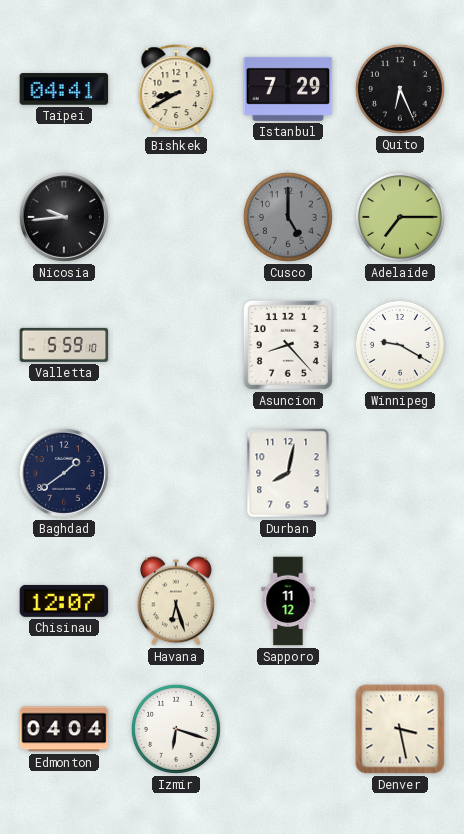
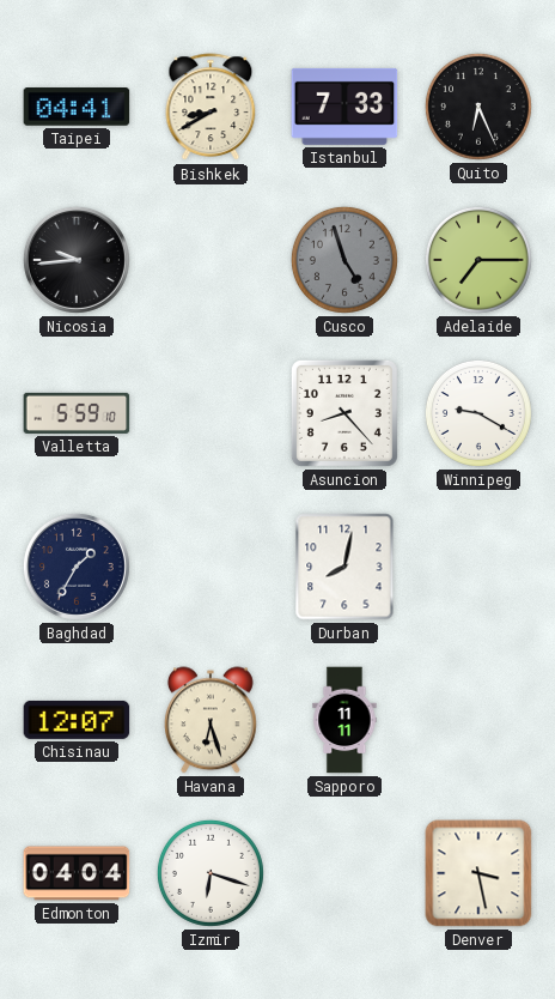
Istanbul: 7:29 -> 7:33
Cusco: 5:00 -> 4:57
Baghdad: 1:39 -> 1:35
Sapporo: 11:12 -> 11:11
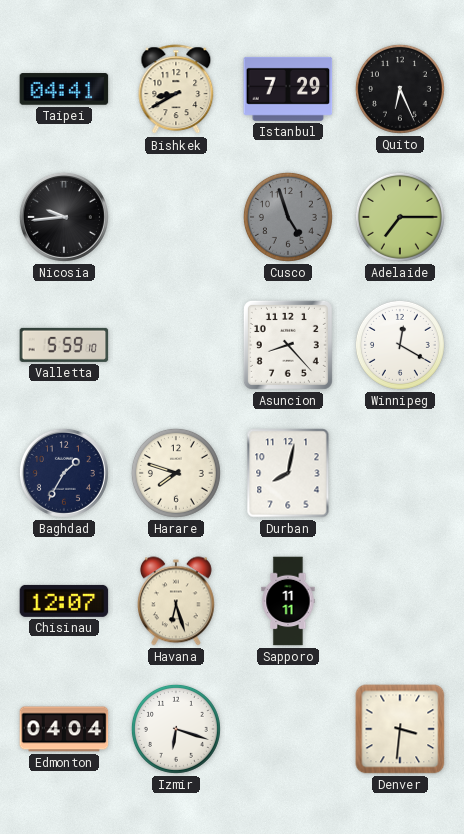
Istanbul: 7:33 -> 7:29
Winnipeg: 9:20 -> 12:20
Harare: none -> 7:48
Denver: 3:28 -> 3:31
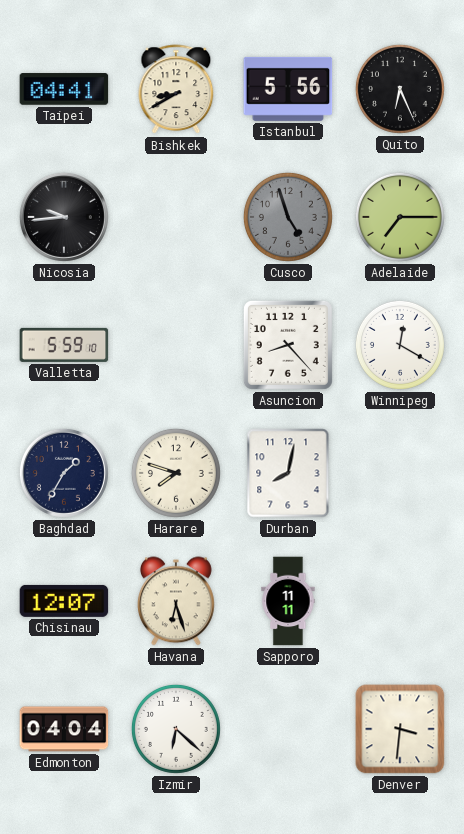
Istanbul: 7:29 -> 5:56
Izmir: 6:18 -> 6:22
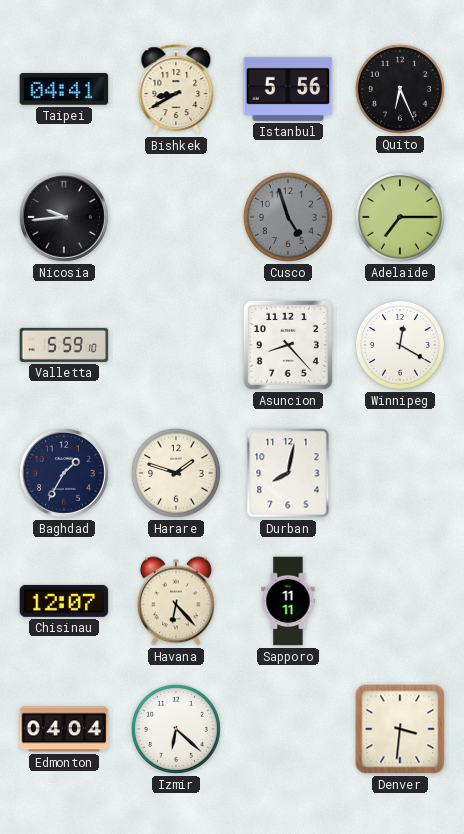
Harare: 7:48 -> 1:48
Havana: 6:27 -> 6:23
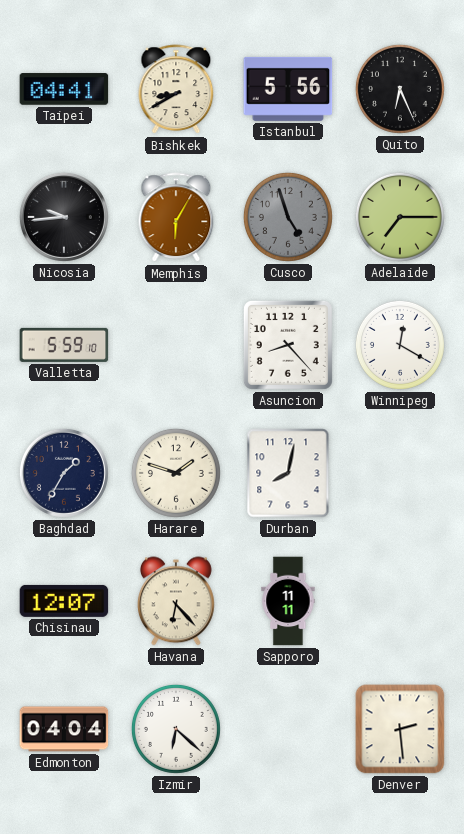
Memphis: none -> 6:05
Denver: 3:31 -> 2:29
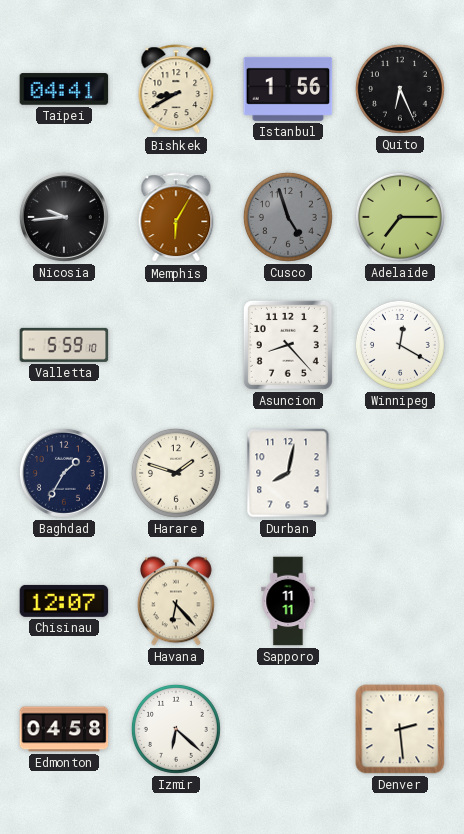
Istanbul: 5:56 -> 1:56
Edmonton: 04:04 -> 04:58
